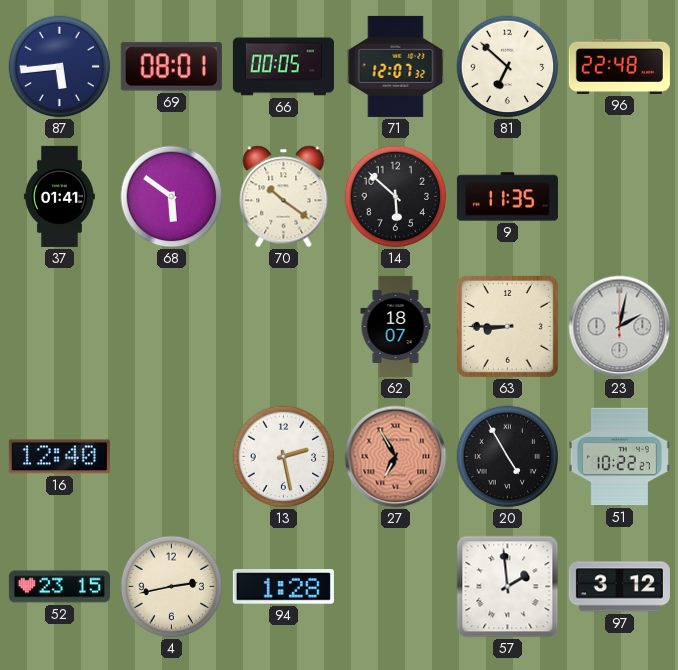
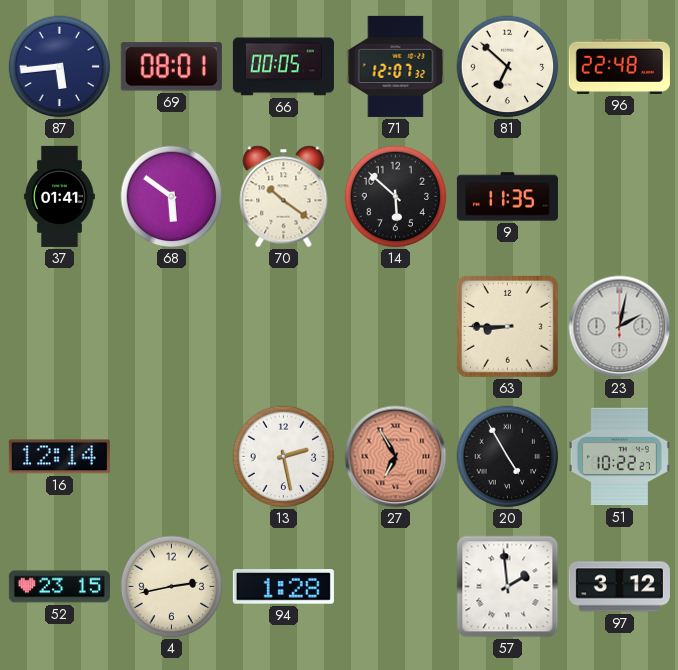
62: 18:07 -> none
16: 12:40 -> 12:14
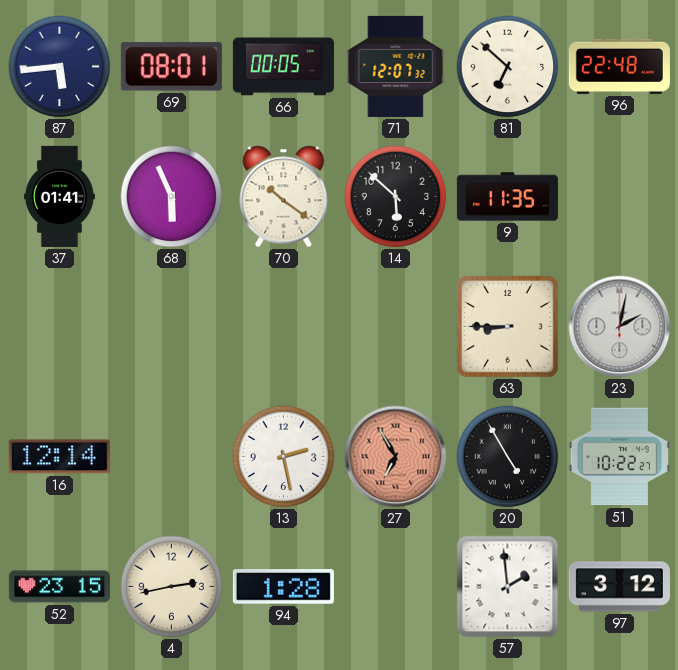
68: 5:51 -> 5:56
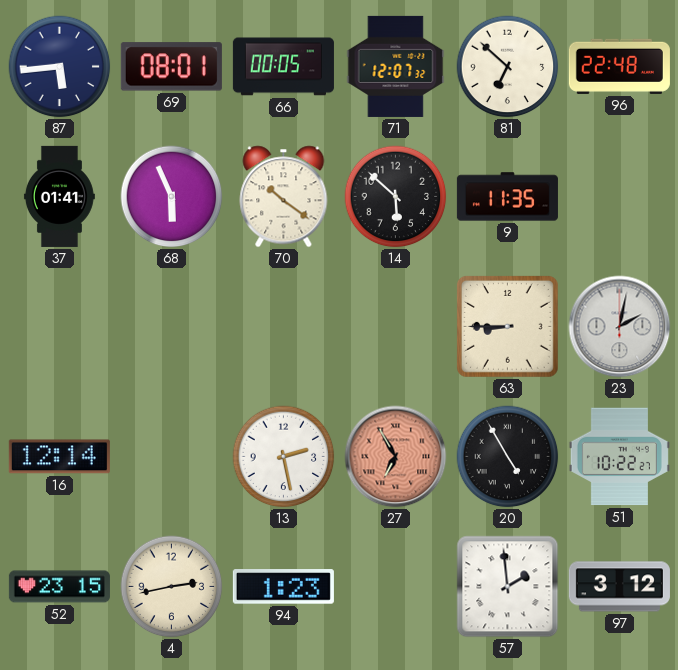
94: 1:28 -> 1:23
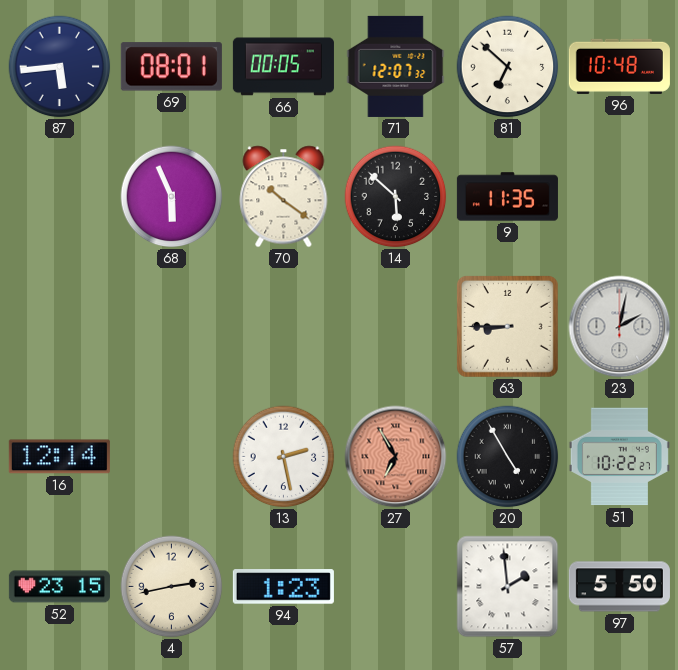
96: 22:48 -> 10:48
37: 01:41 -> none
97: 3:12 -> 5:50
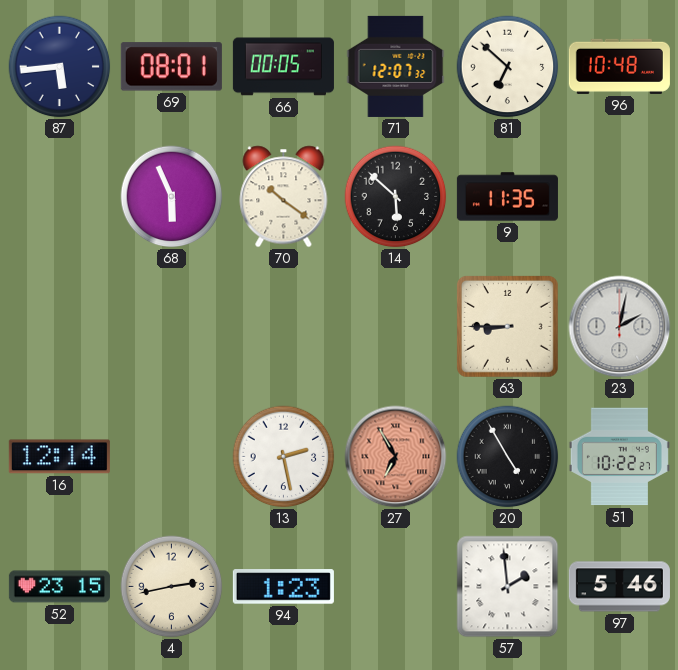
97: 5:50 -> 5:46
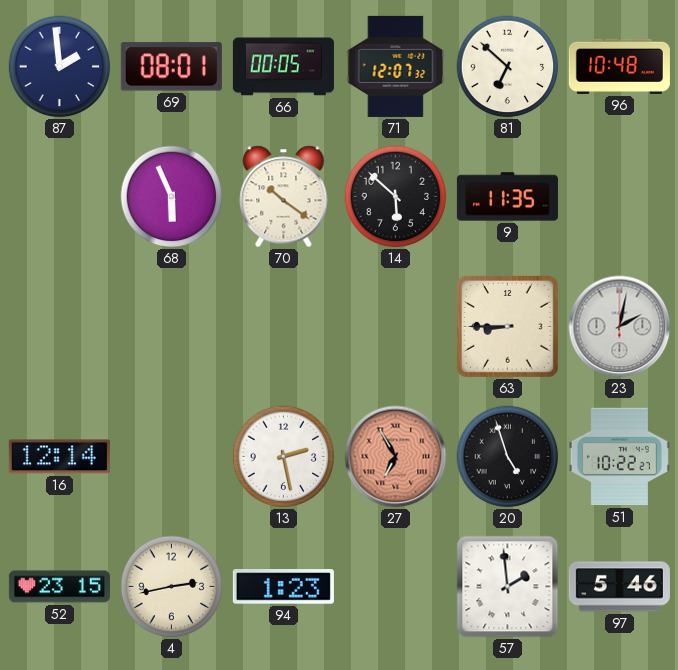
87: 5:44 -> 1:59
20: 4:55 -> 4:57
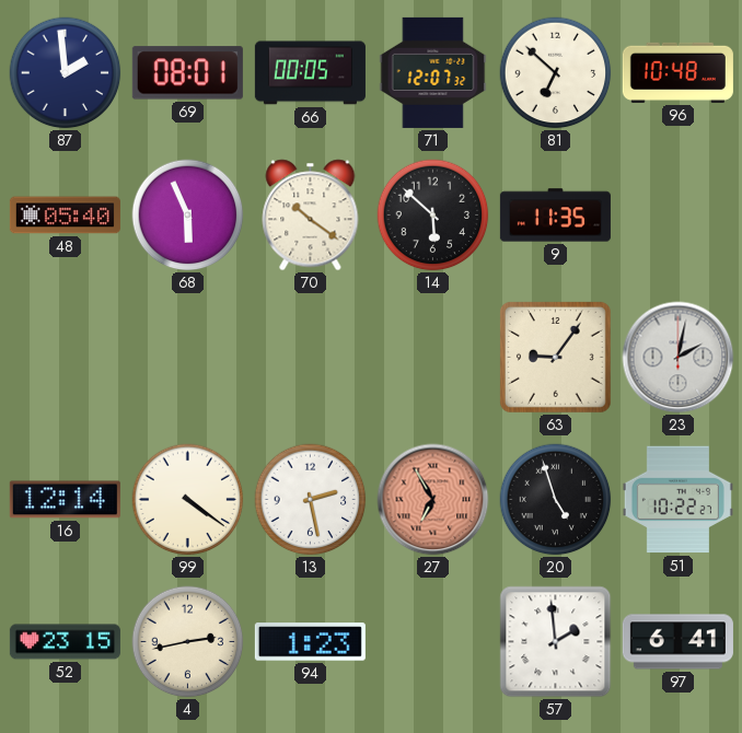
48: none -> 05:40
63: 8:45 -> 9:06
99: none -> 4:21
97: 5:46 -> 6:41
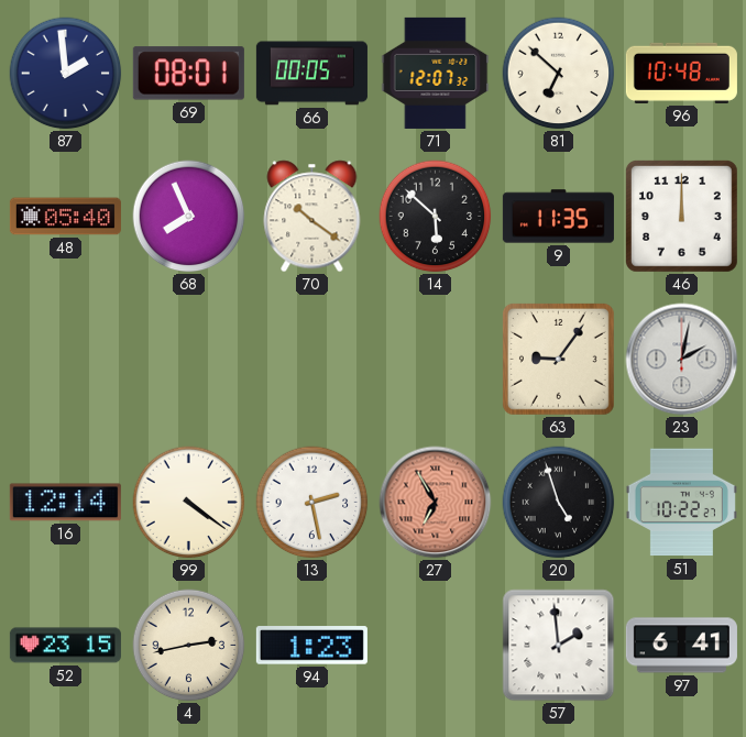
68: 5:56 -> 7:56
46: none -> 12:00
